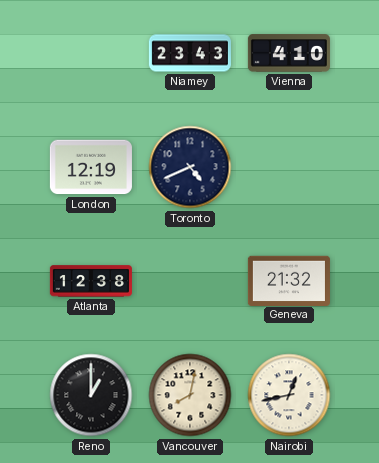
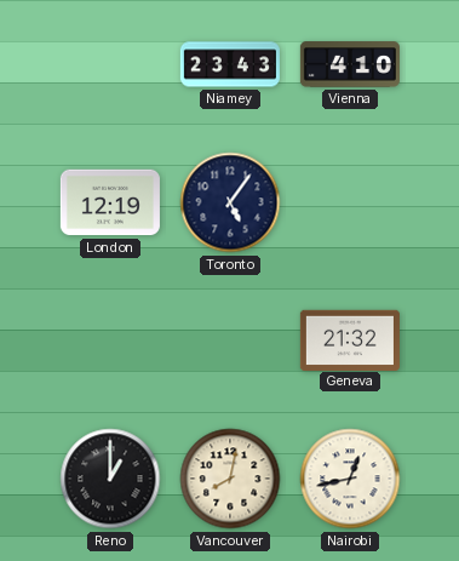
Toronto: 4:41 -> 5:06
Atlanta: 12:38 -> none
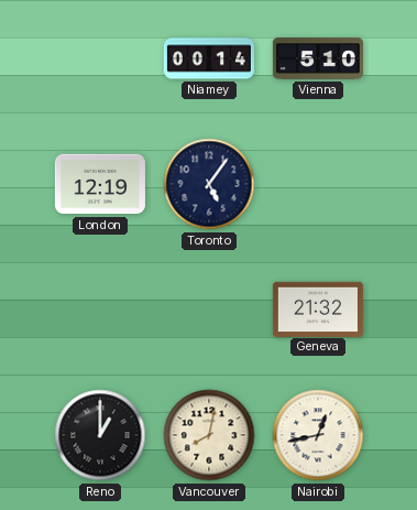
Niamey: 23:43 -> 00:14
Vienna: 4:10 -> 5:10
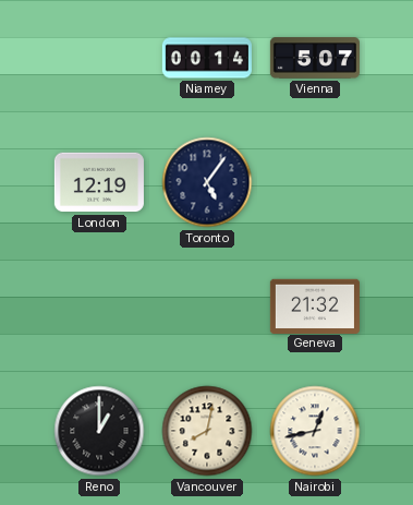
Vienna: 5:10 -> 5:07
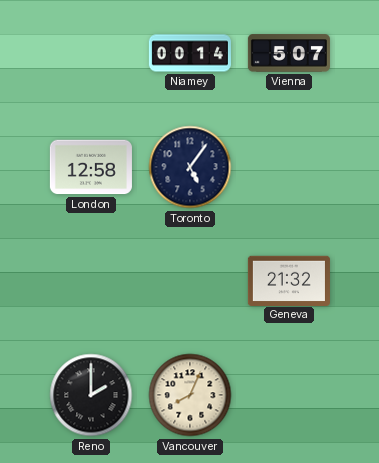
London: 12:19 -> 12:58
Reno: 1:00 -> 2:00
Vancouver: 8:02 -> 8:04
Nairobi: 12:43 -> none
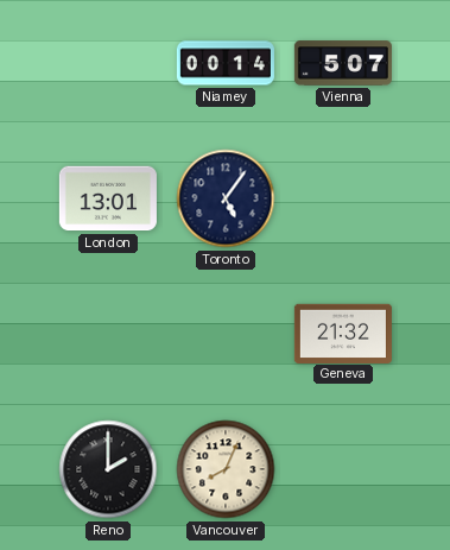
London: 12:58 -> 13:01
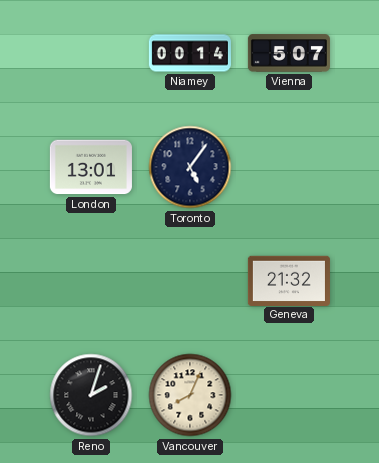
Reno: 2:00 -> 2:03
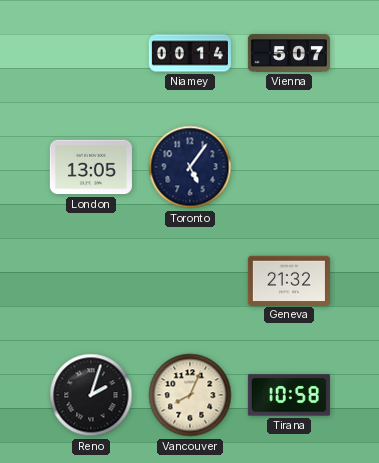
London: 13:01 -> 13:05
Tirana: none -> 10:58
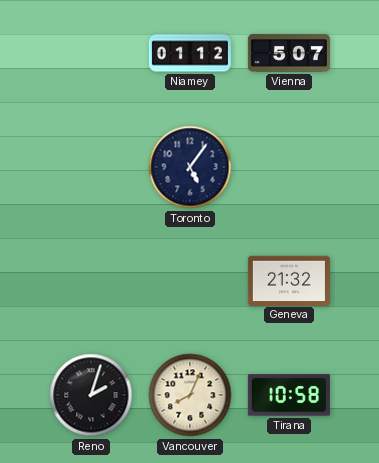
Niamey: 00:14 -> 01:12
London: 13:05 -> none
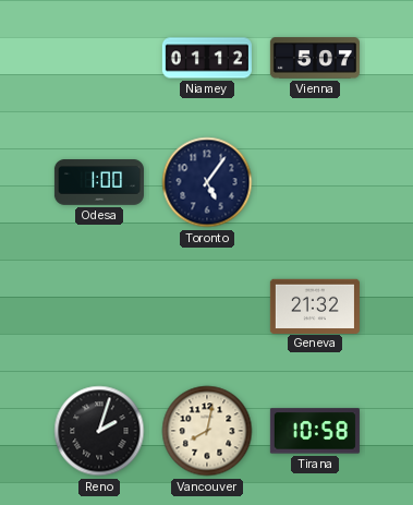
Odesa: none -> 1:00
Vancouver: 8:04 -> 8:02
